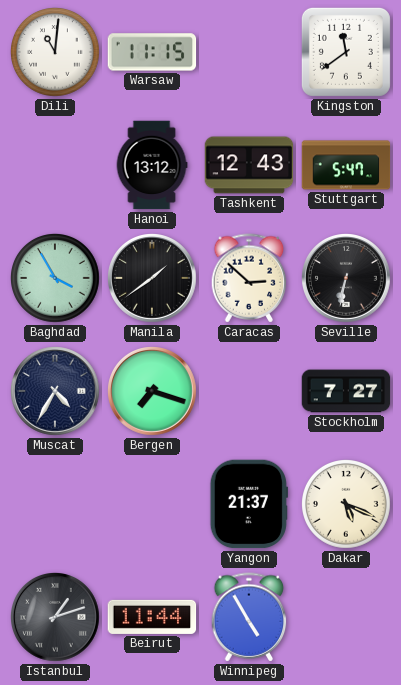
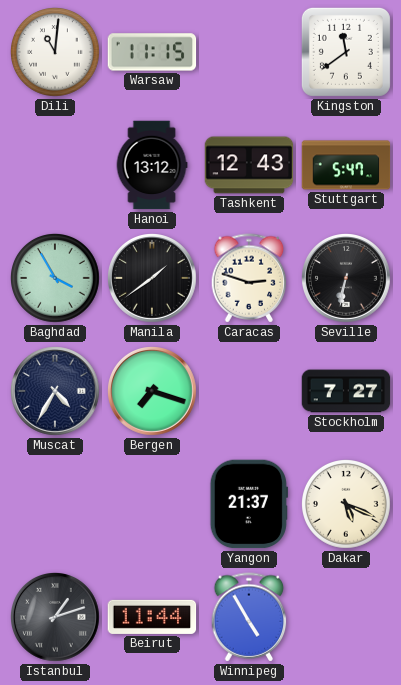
Caracas: 2:52 -> 2:48
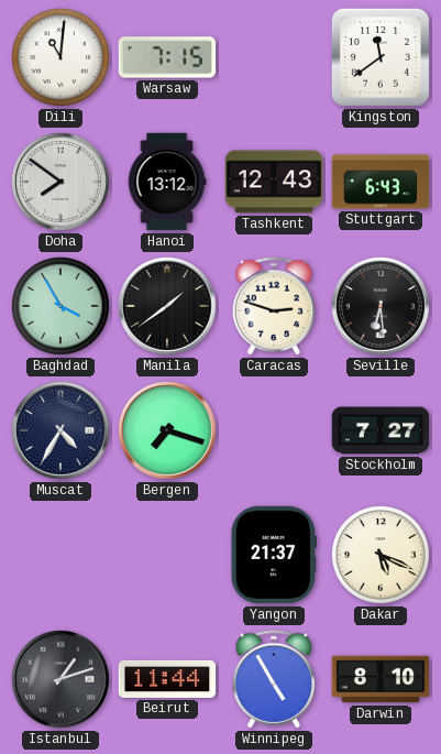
Warsaw: 11:15 -> 7:15
Doha: none -> 7:51
Stuttgart: 5:47 -> 6:43
Seville: 6:32 -> 6:29
Darwin: none -> 8:10
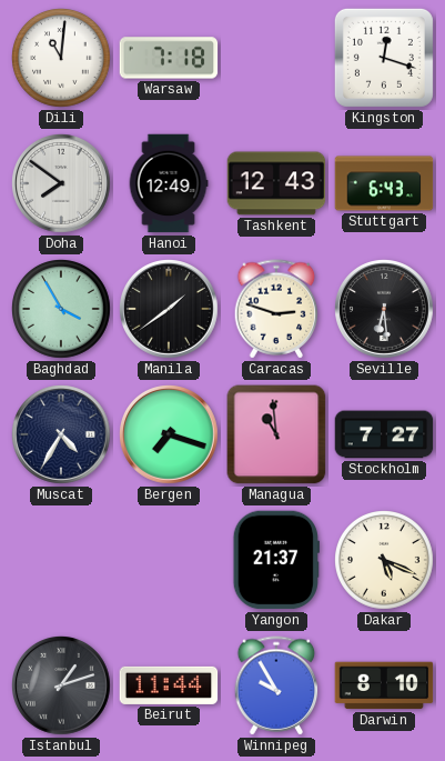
Warsaw: 7:15 -> 7:18
Kingston: 11:39 -> 12:18
Hanoi: 13:12 -> 12:49
Managua: none -> 10:59
Winnipeg: 4:55 -> 9:55
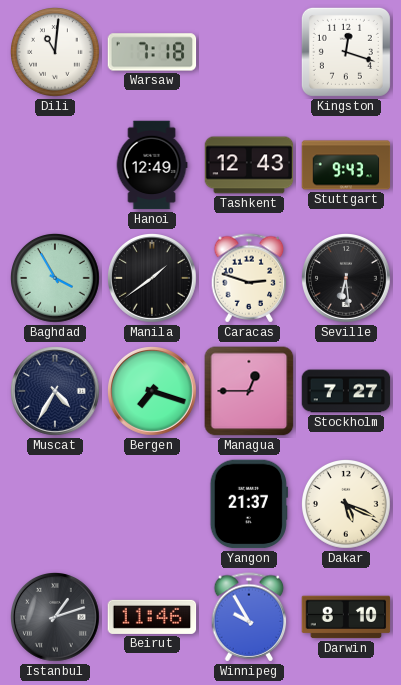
Doha: 7:51 -> none
Stuttgart: 6:43 -> 9:43
Managua: 10:59 -> 12:45
Beirut: 11:44 -> 11:46
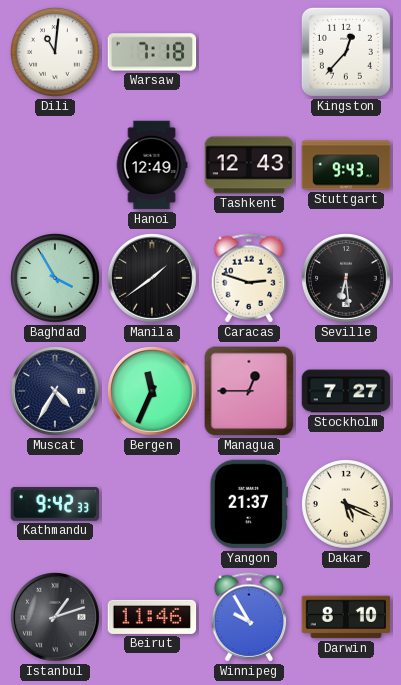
Kingston: 12:18 -> 12:37
Bergen: 7:18 -> 11:34
Kathmandu: none -> 9:42
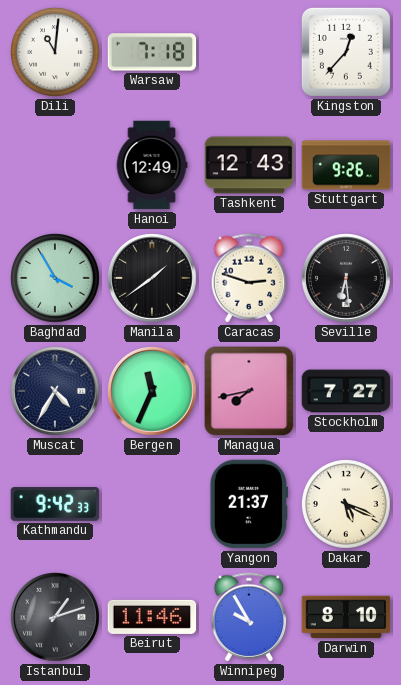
Stuttgart: 9:43 -> 9:26
Managua: 12:45 -> 7:43
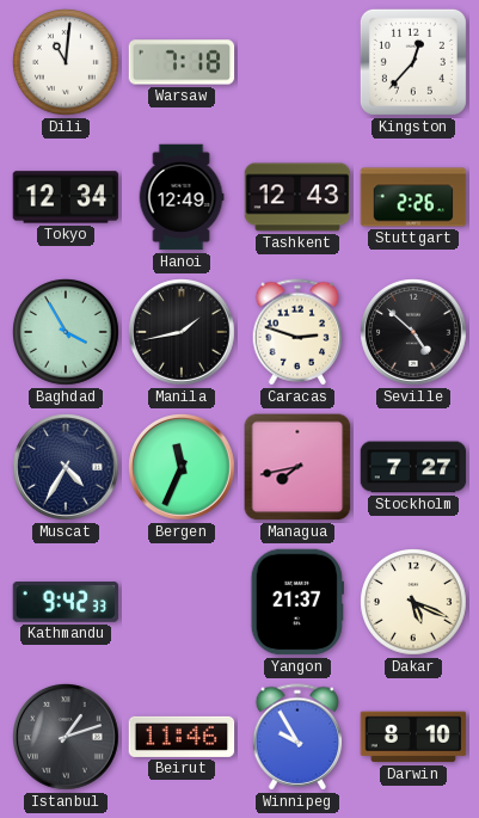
Tokyo: none -> 12:34
Stuttgart: 9:26 -> 2:26
Manila: 1:39 -> 1:43
Seville: 6:29 -> 4:52
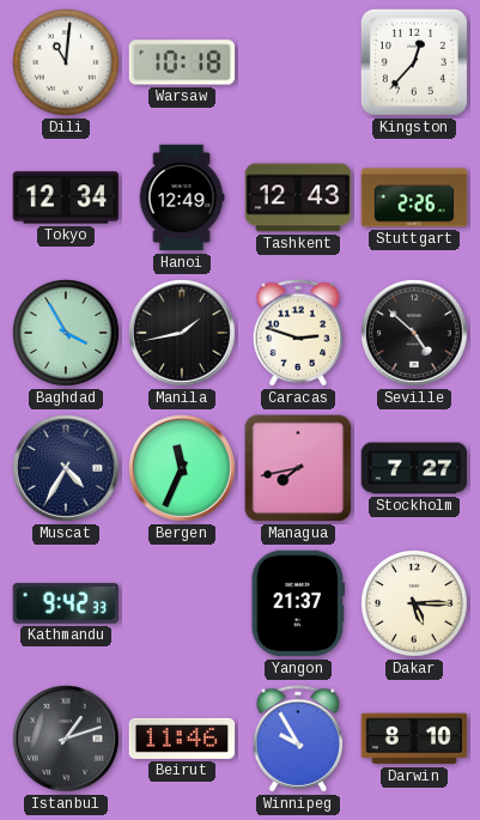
Warsaw: 7:18 -> 10:18
Dakar: 5:19 -> 5:15
